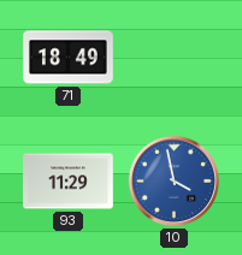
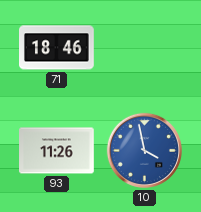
71: 18:49 -> 18:46
93: 11:29 -> 11:26
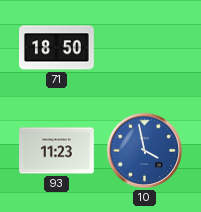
71: 18:46 -> 18:50
93: 11:26 -> 11:23
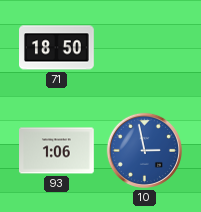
93: 11:23 -> 1:06
10: 3:58 -> 2:58
